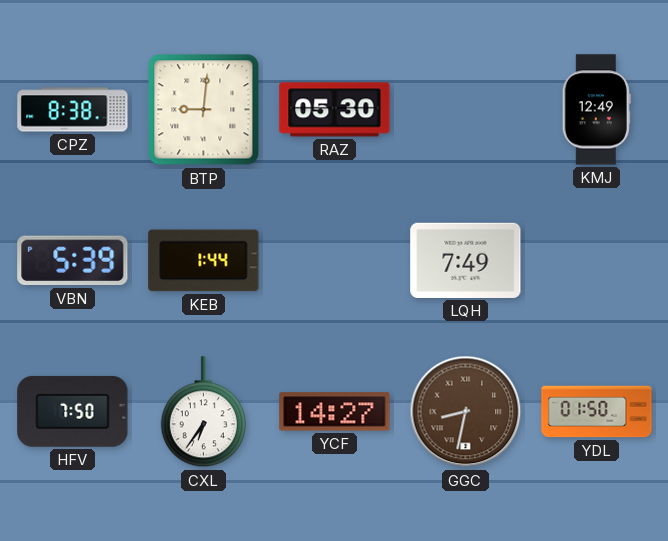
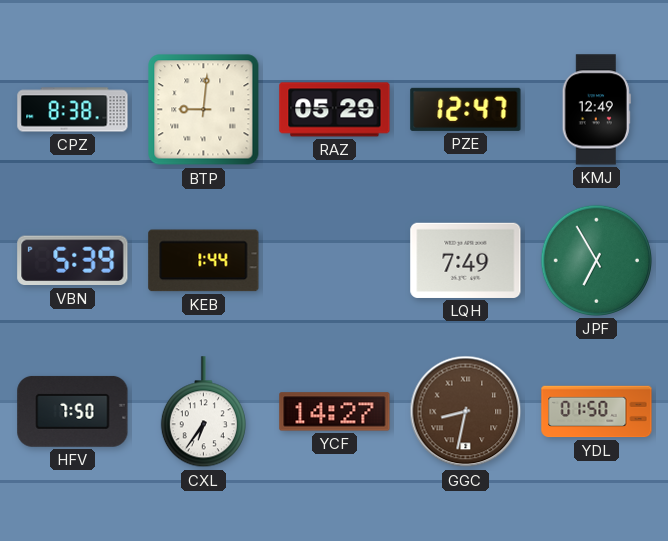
RAZ: 05:30 -> 05:29
PZE: none -> 12:47
JPF: none -> 6:55
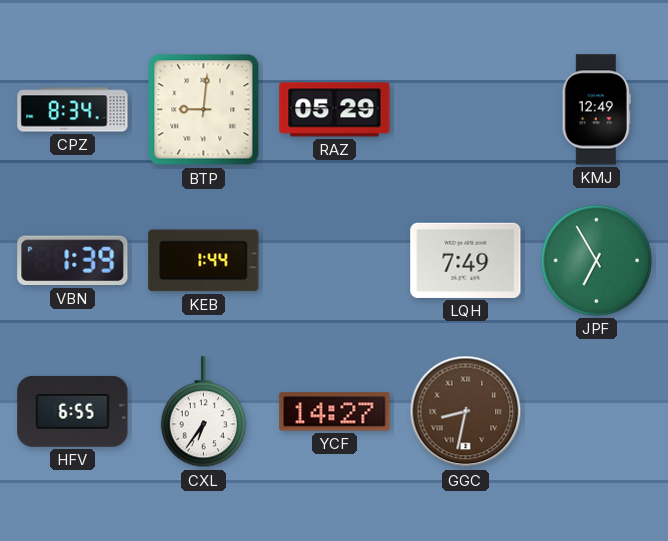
CPZ: 8:38 -> 8:34
PZE: 12:47 -> none
VBN: 5:39 -> 1:39
HFV: 7:50 -> 6:55
YDL: 01:50 -> none
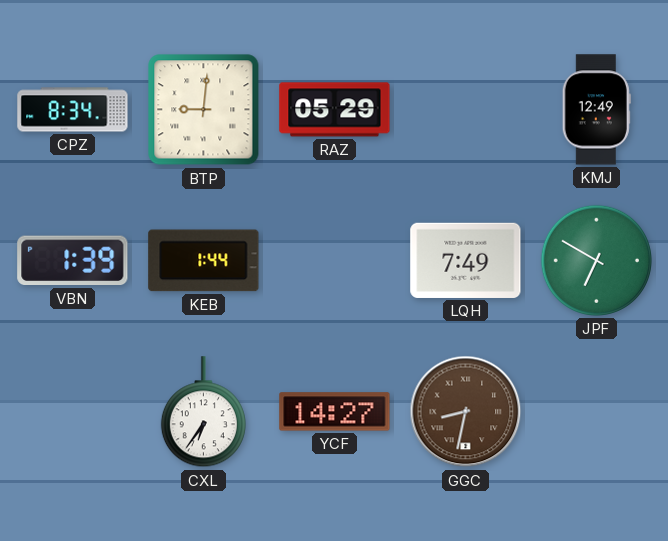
JPF: 6:55 -> 6:50
HFV: 6:55 -> none
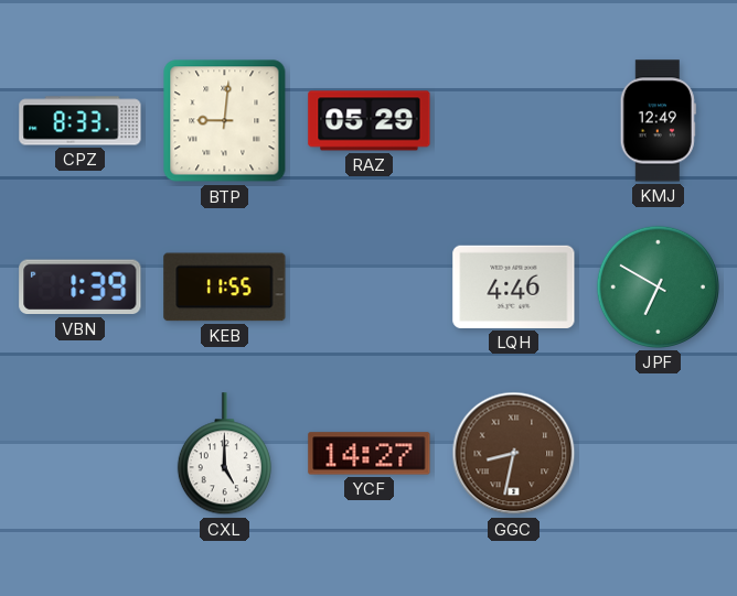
CPZ: 8:34 -> 8:33
KEB: 1:44 -> 11:55
LQH: 7:49 -> 4:46
CXL: 6:36 -> 5:00
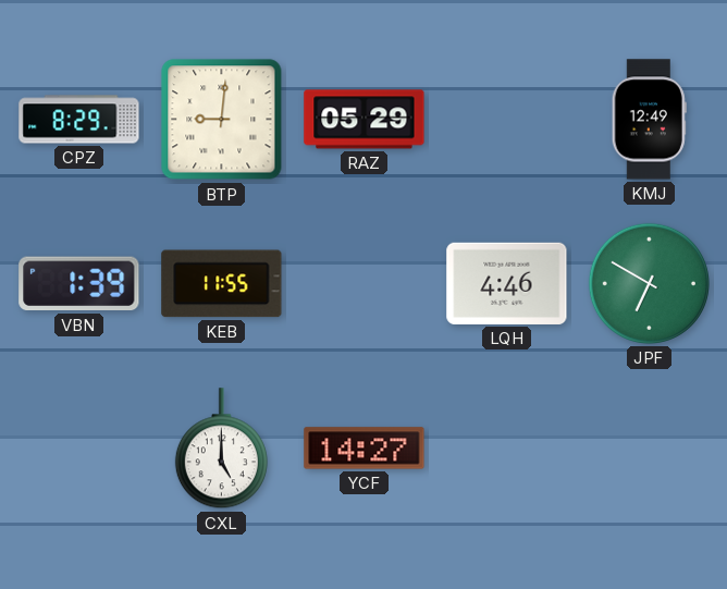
CPZ: 8:33 -> 8:29
GGC: 8:32 -> none
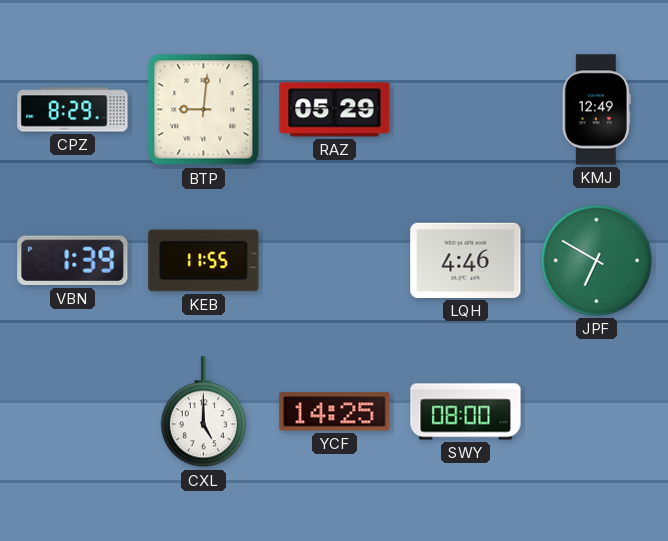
YCF: 14:27 -> 14:25
SWY: none -> 08:00
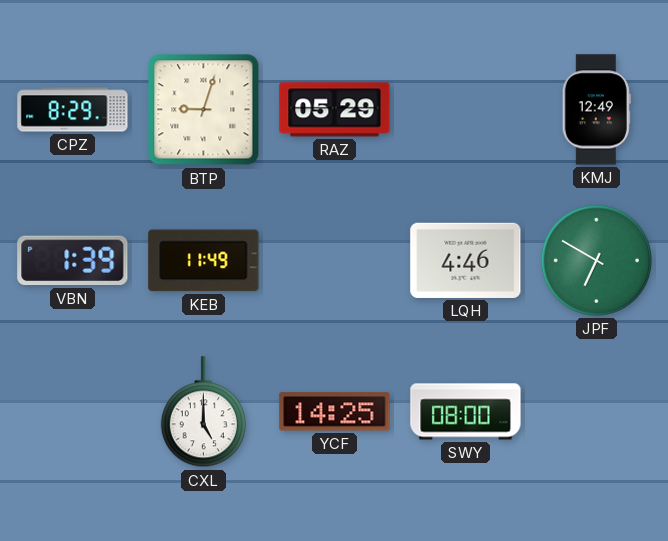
BTP: 9:01 -> 9:03
KEB: 11:55 -> 11:49
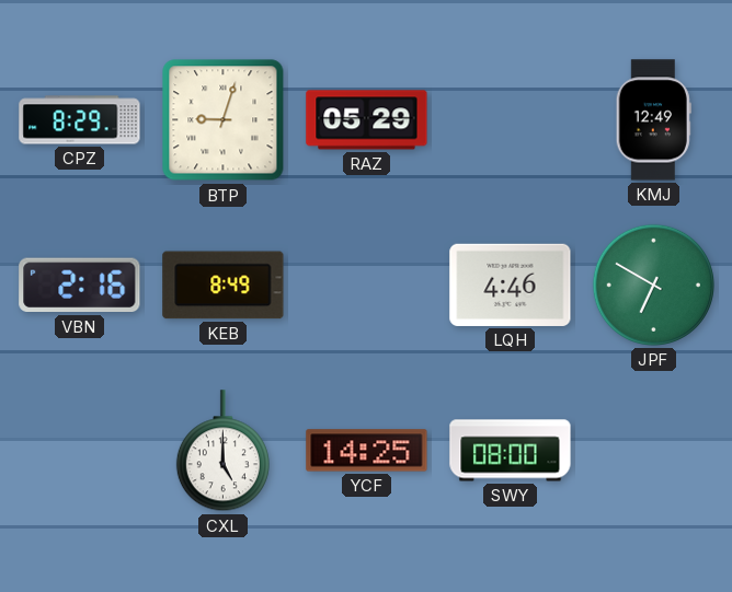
VBN: 1:39 -> 2:16
KEB: 11:49 -> 8:49
